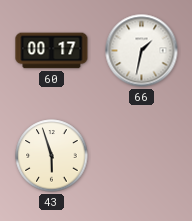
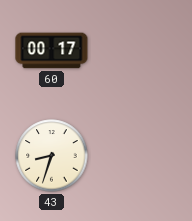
66: 1:32 -> none
43: 5:57 -> 8:33
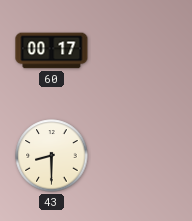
43: 8:33 -> 8:30
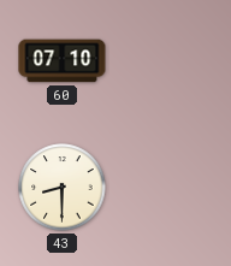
60: 00:17 -> 07:10
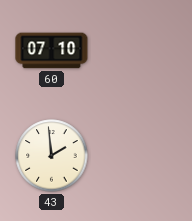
43: 8:30 -> 1:59
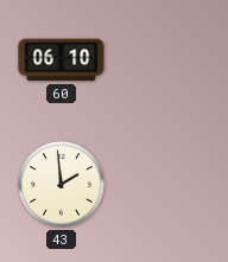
60: 07:10 -> 06:10
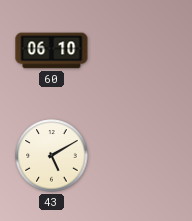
43: 1:59 -> 5:10
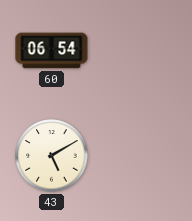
60: 06:10 -> 06:54
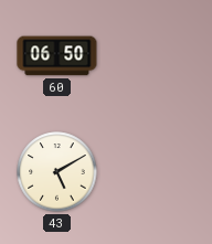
60: 06:54 -> 06:50
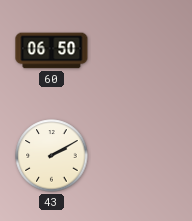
43: 5:10 -> 2:10
